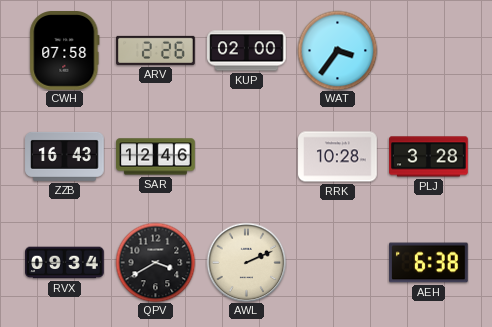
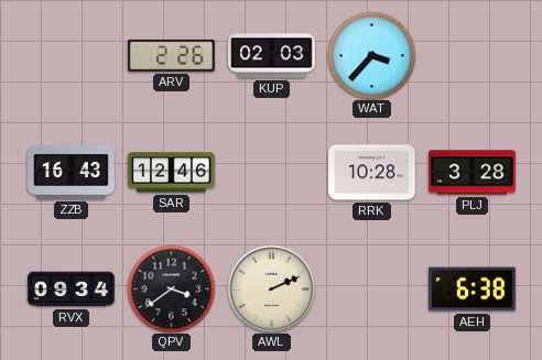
CWH: 07:58 -> none
KUP: 02:00 -> 02:03
WAT: 3:36 -> 3:37
QPV: 3:40 -> 3:39
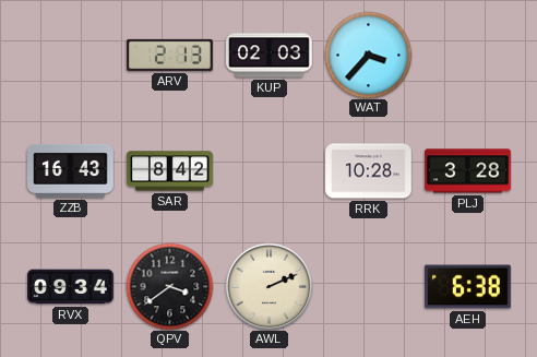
ARV: 2:26 -> 2:13
SAR: 12:46 -> 8:42
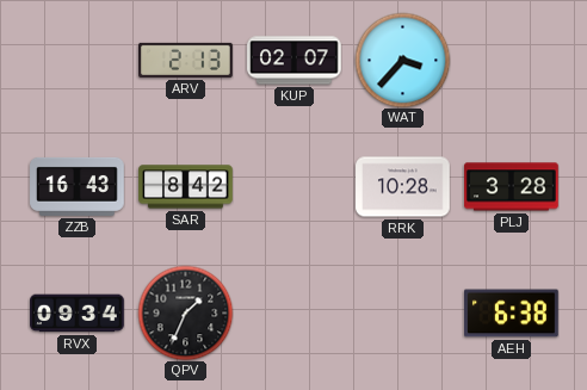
KUP: 02:03 -> 02:07
QPV: 3:39 -> 1:34
AWL: 2:11 -> none
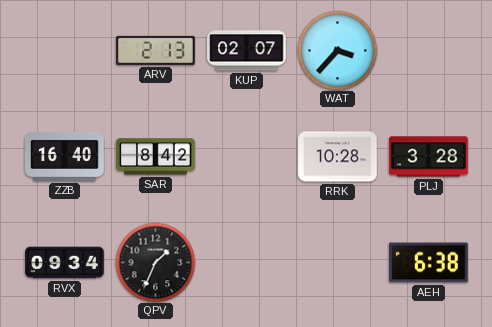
ZZB: 16:43 -> 16:40
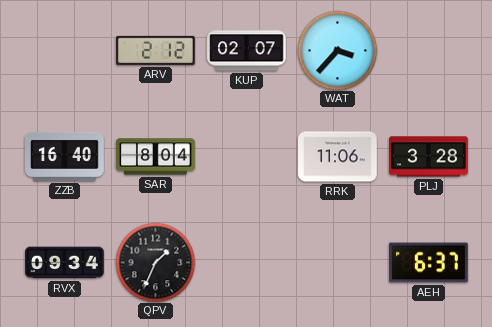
ARV: 2:13 -> 2:12
SAR: 8:42 -> 8:04
RRK: 10:28 -> 11:06
AEH: 6:38 -> 6:37
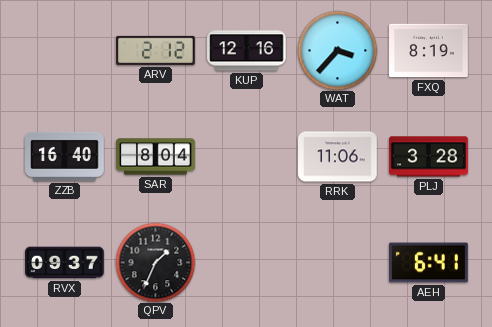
KUP: 02:07 -> 12:16
FXQ: none -> 8:19
RVX: 09:34 -> 09:37
AEH: 6:37 -> 6:41
